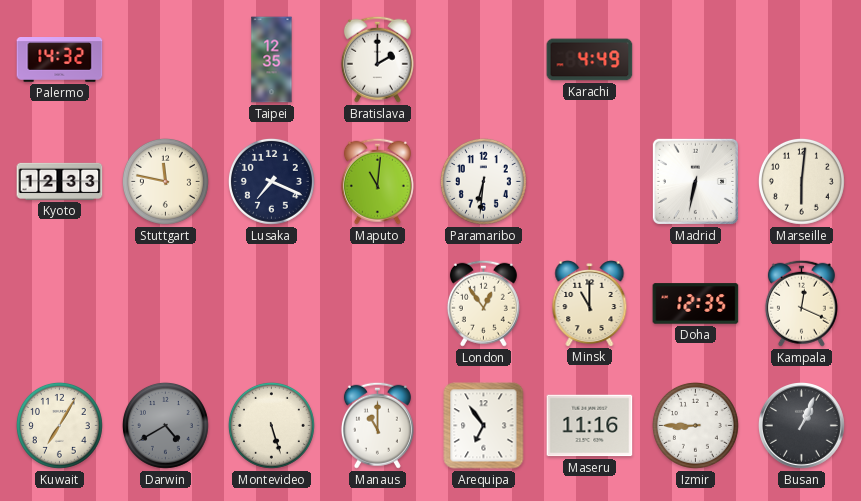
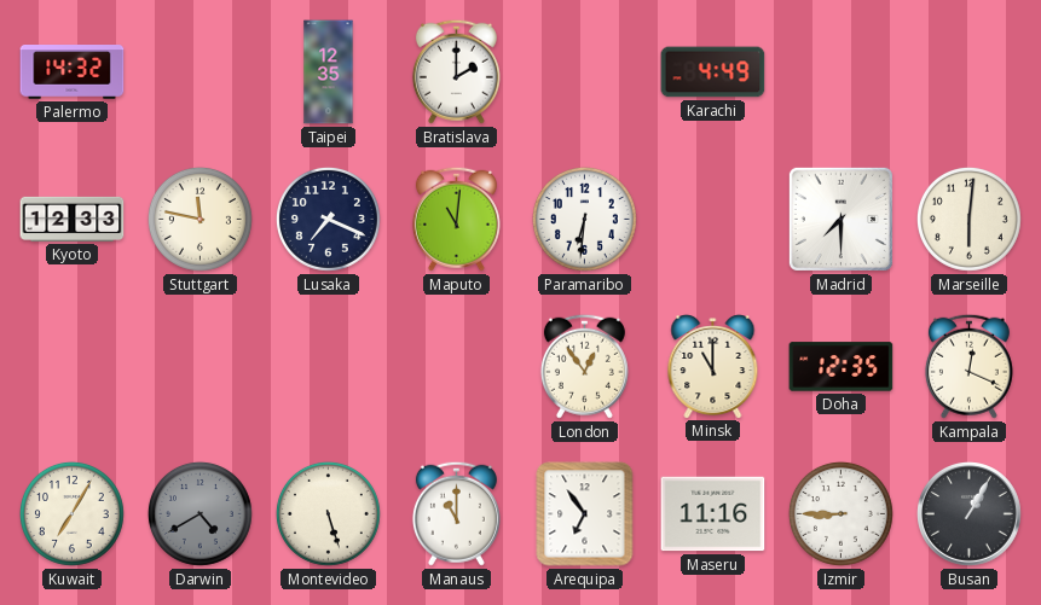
Madrid: 6:32 -> 7:30
Busan: 1:04 -> 1:05
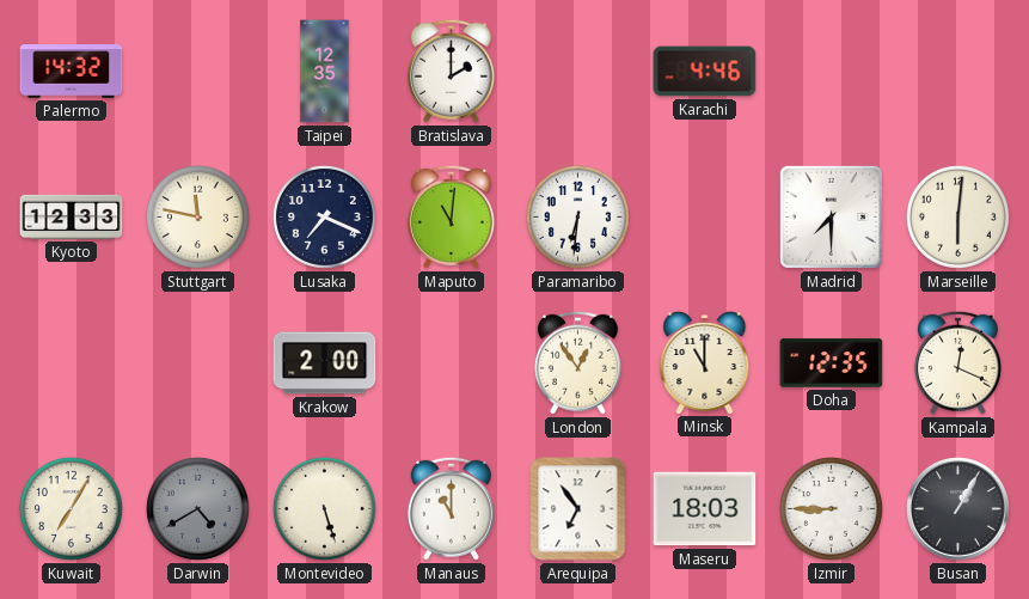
Karachi: 4:49 -> 4:46
Krakow: none -> 2:00
Maseru: 11:16 -> 18:03
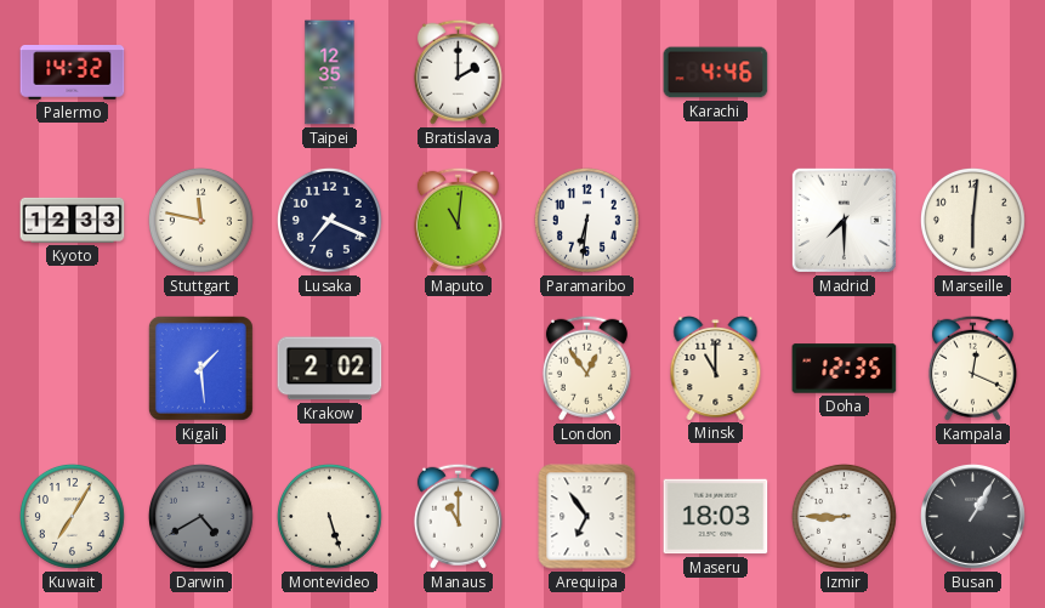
Kigali: none -> 1:29
Krakow: 2:00 -> 2:02
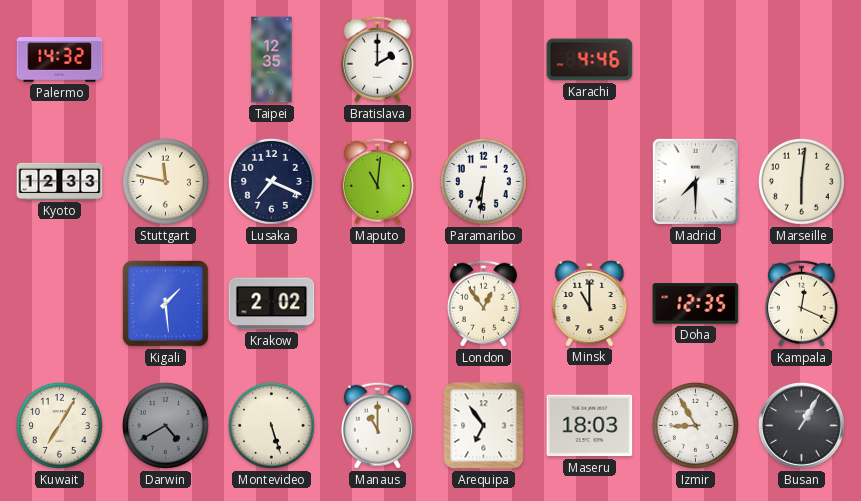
Izmir: 8:45 -> 8:55
